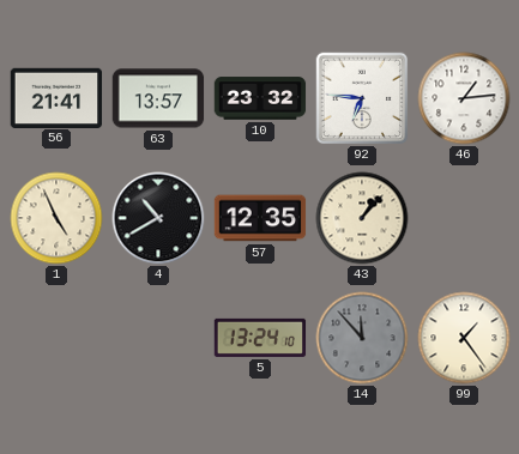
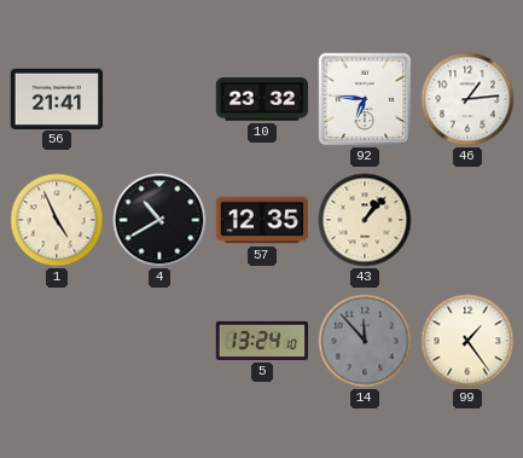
63: 13:57 -> none
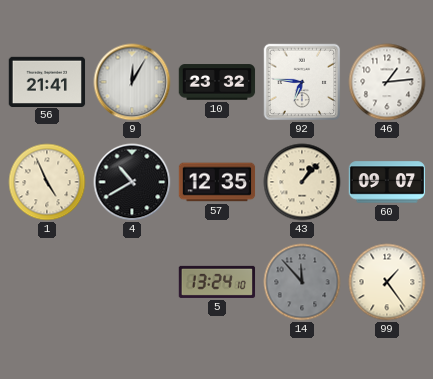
9: none -> 12:05
60: none -> 09:07
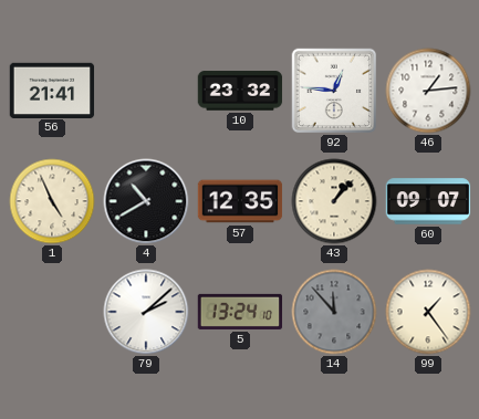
9: 12:05 -> none
92: 6:46 -> 12:46
79: none -> 2:08
